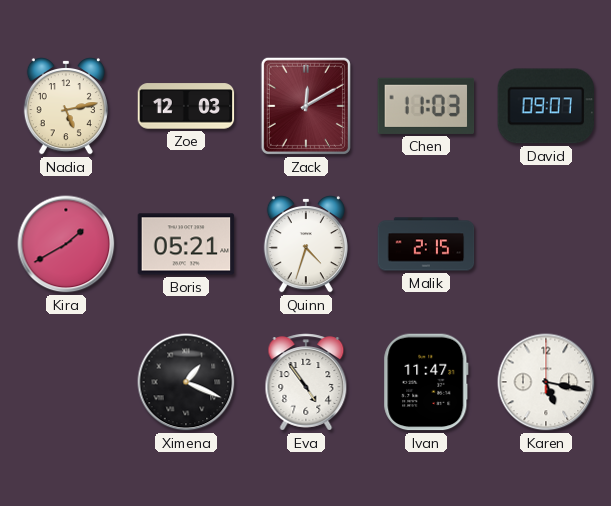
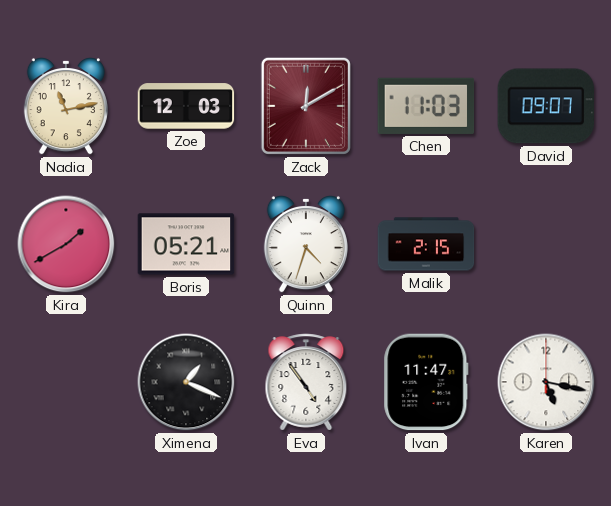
Nadia: 5:13 -> 11:13
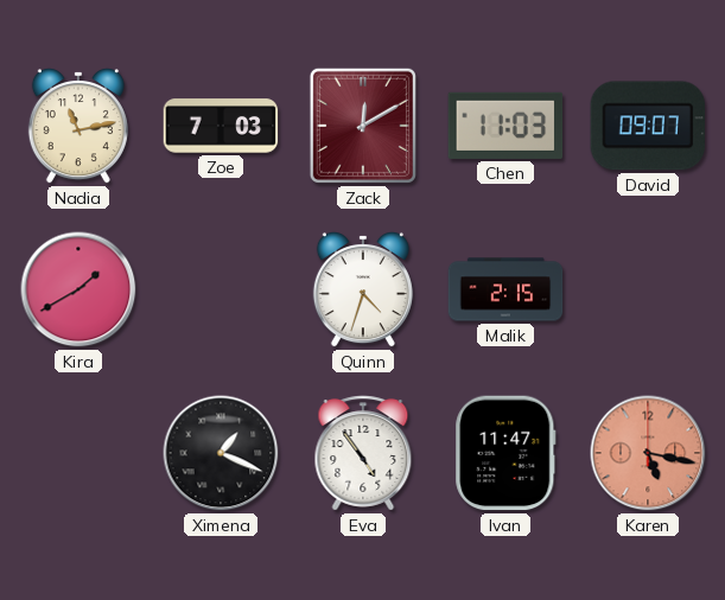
Zoe: 12:03 -> 7:03
Boris: 05:21 -> none
Karen dial: white -> salmon
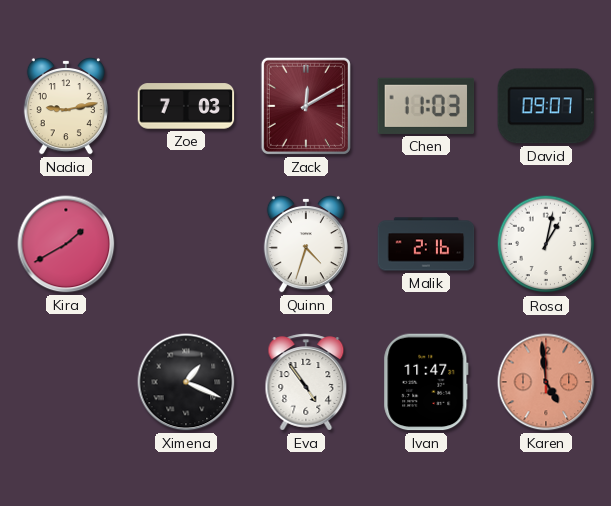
Nadia: 11:13 -> 9:13
Malik: 2:15 -> 2:16
Rosa: none -> 1:02
Karen: 5:17 -> 4:59
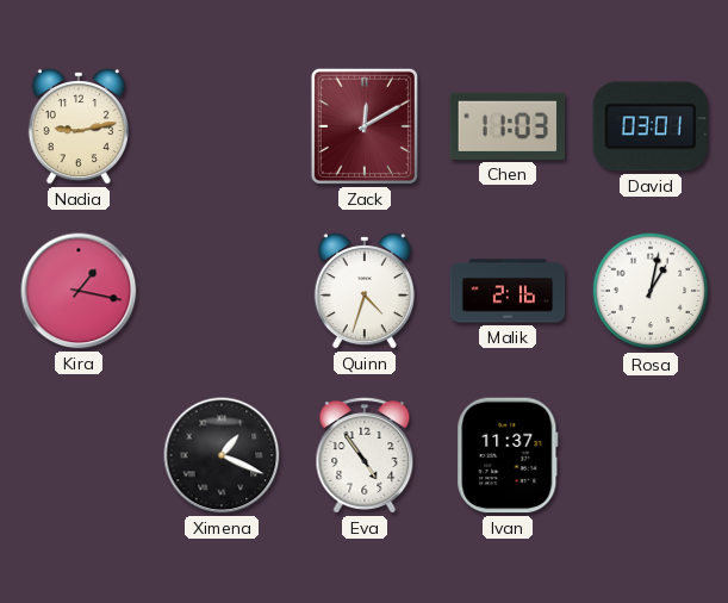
Zoe: 7:03 -> none
David: 09:07 -> 03:01
Kira: 1:40 -> 1:17
Ivan: 11:47 -> 11:37
Karen: 4:59 -> none
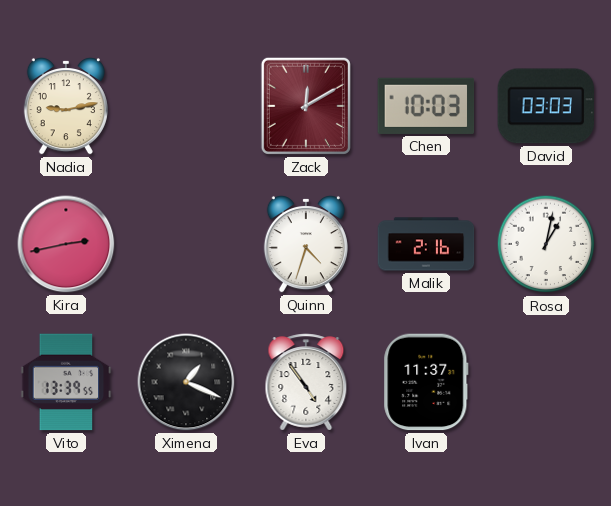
Chen: 11:03 -> 10:03
David: 03:01 -> 03:03
Kira: 1:17 -> 2:43
Vito: none -> 13:39
